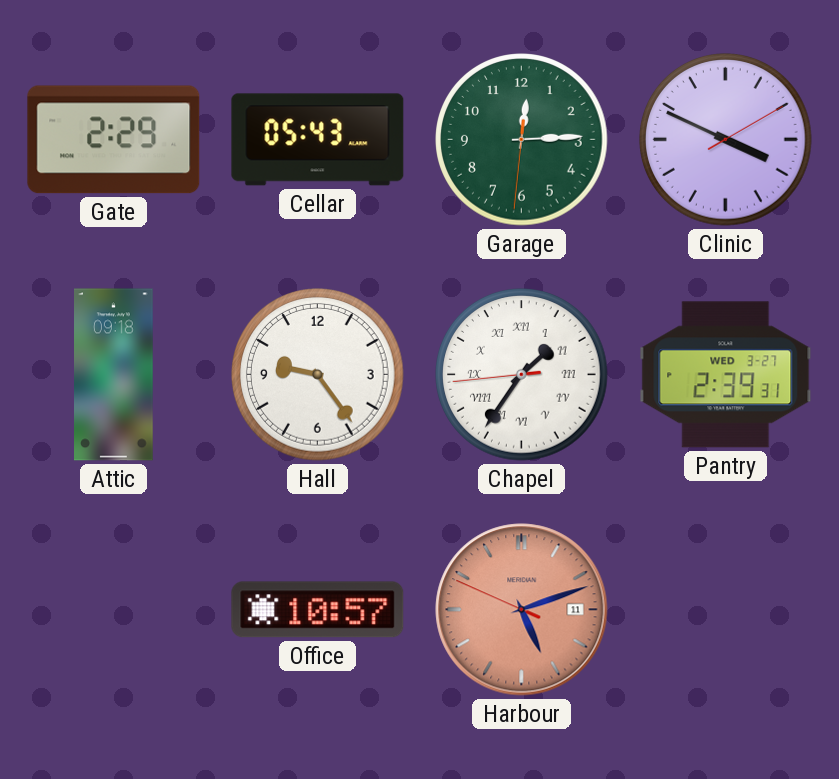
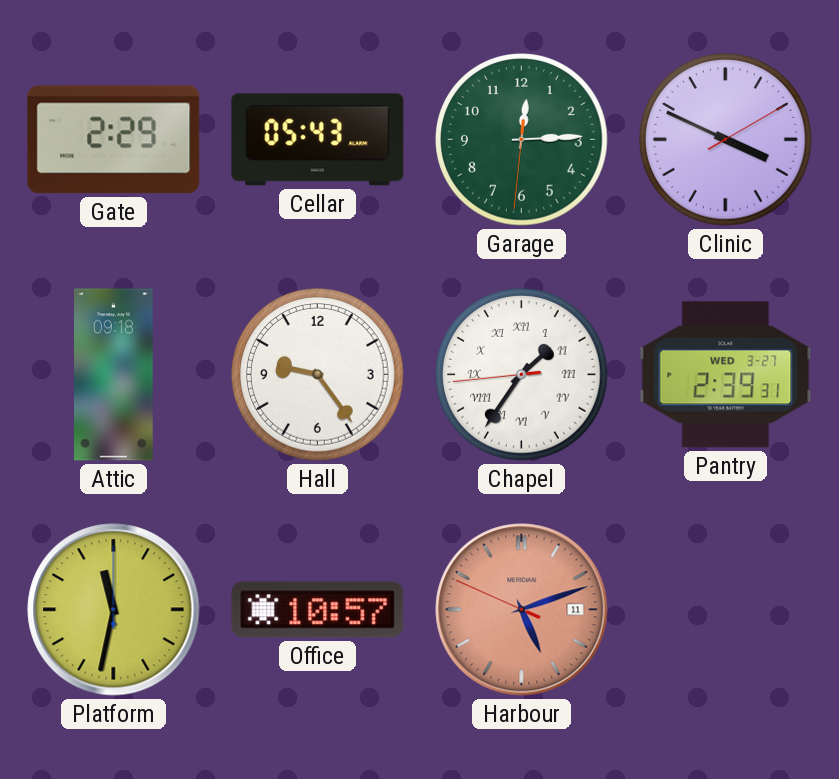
Platform: none -> 11:32
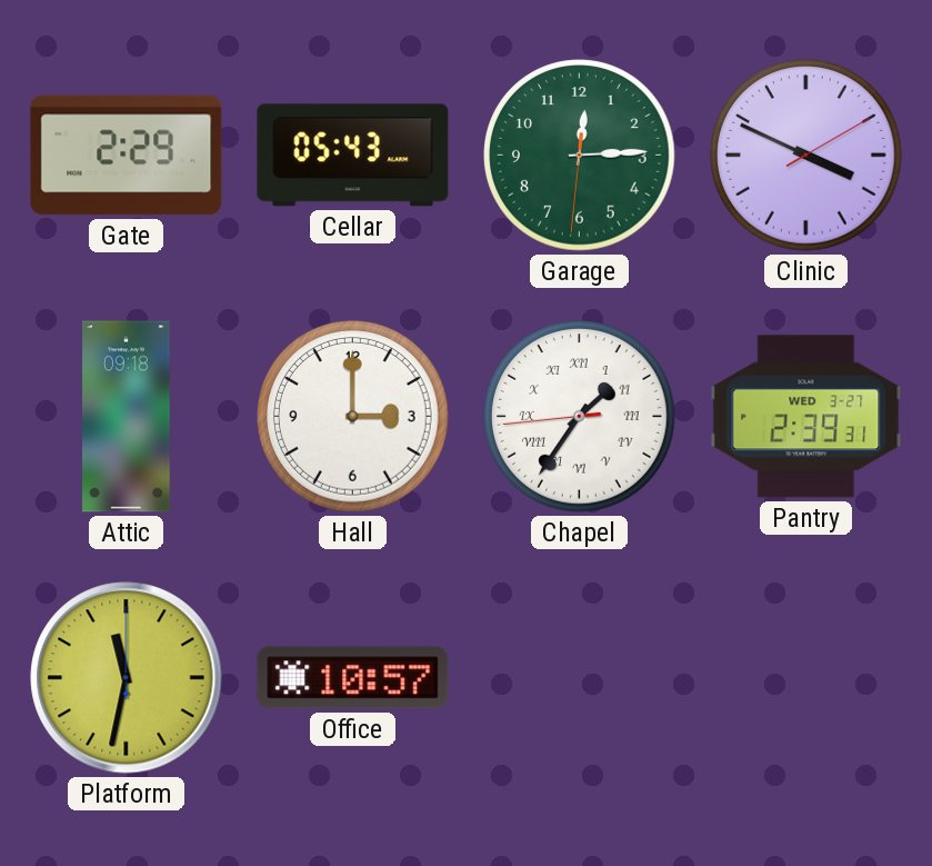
Hall: 9:24 -> 3:00
Harbour: 5:11 -> none
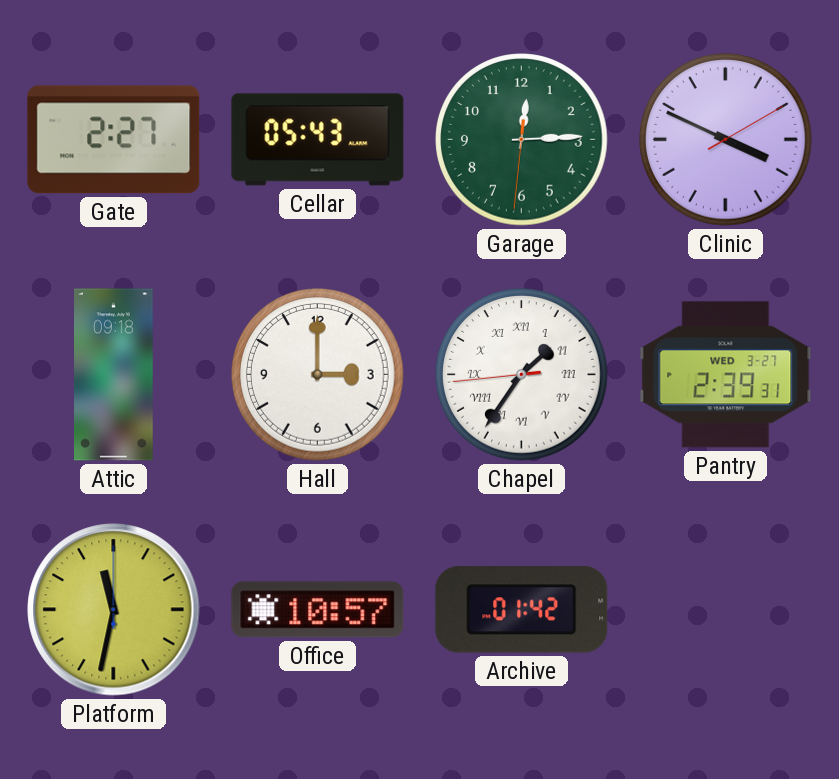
Gate: 2:29 -> 2:27
Archive: none -> 01:42
